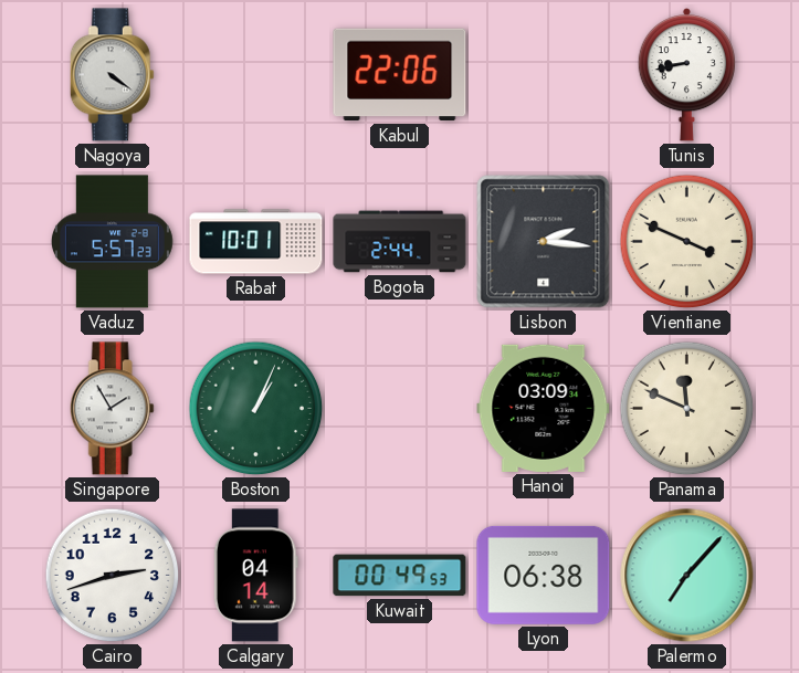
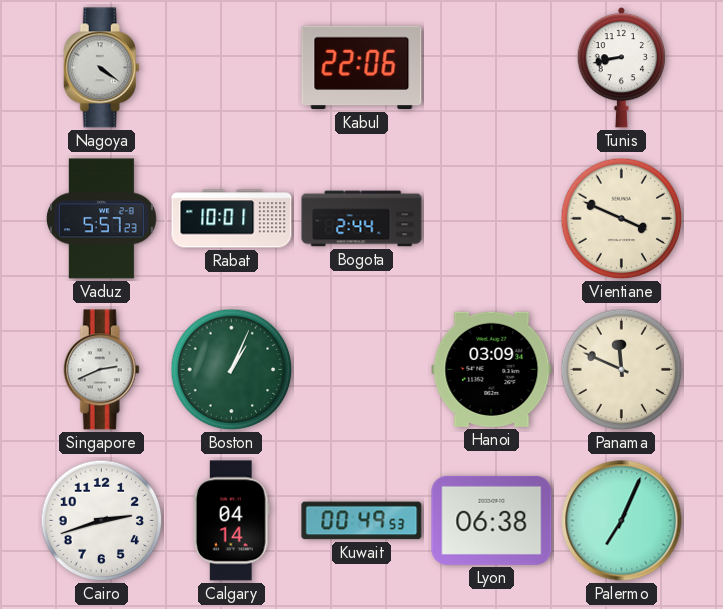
Lisbon: 2:16 -> none
Singapore: 1:55 -> 2:41
Palermo: 7:07 -> 7:04
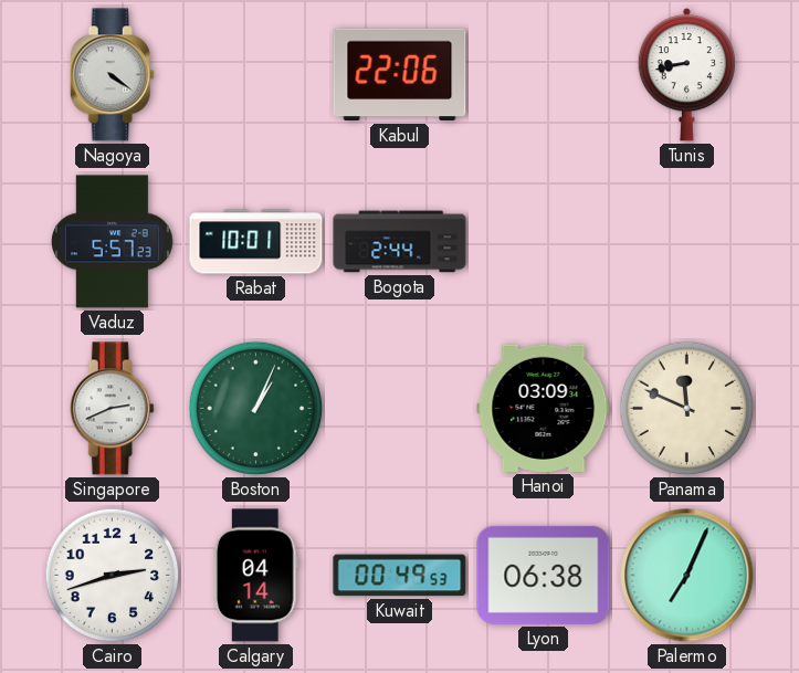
Vientiane: 3:49 -> none
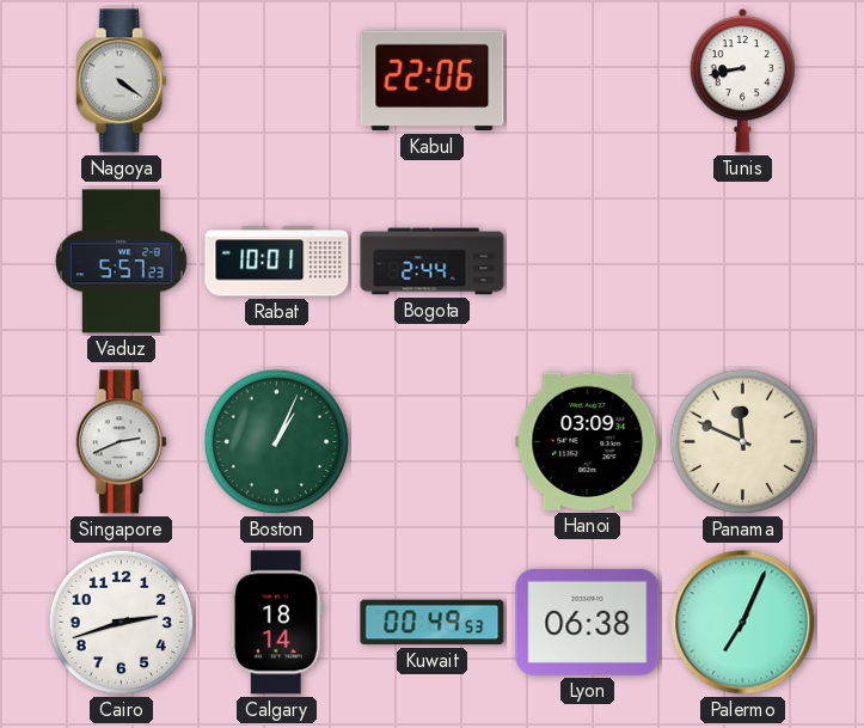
Calgary: 04:14 -> 18:14
